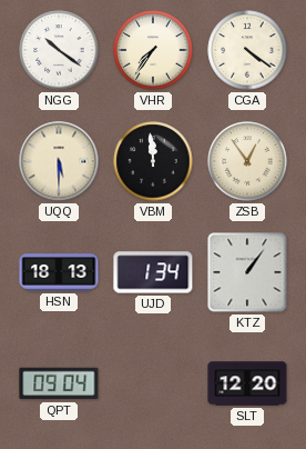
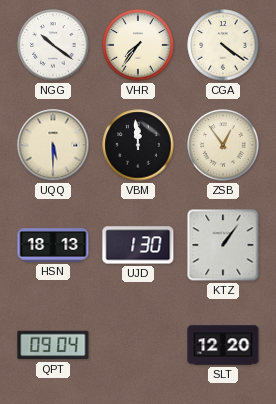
UJD: 1:34 -> 1:30
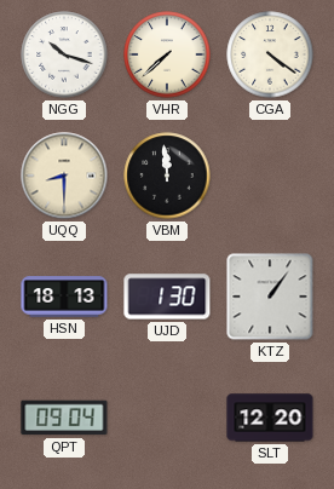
NGG: 10:21 -> 10:18
VHR: 7:36 -> 7:38
UQQ: 5:30 -> 8:30
ZSB: 12:54 -> none
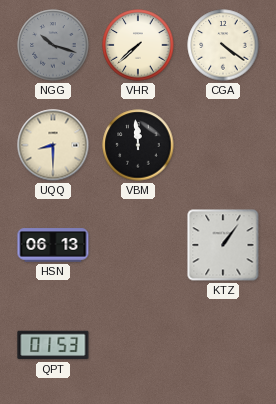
NGG dial: white -> grey
HSN: 18:13 -> 06:13
UJD: 1:30 -> none
QPT: 09:04 -> 01:53
SLT: 12:20 -> none
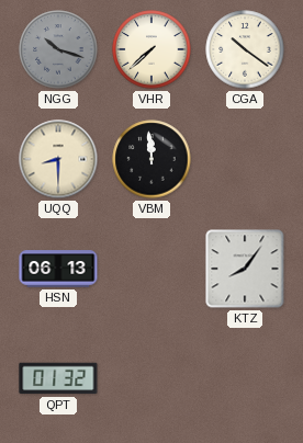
CGA: 4:21 -> 10:21
KTZ: 1:06 -> 8:06
QPT: 01:53 -> 01:32
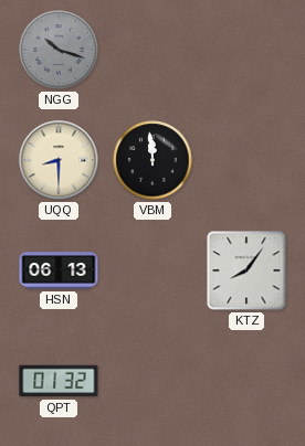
VHR: 7:38 -> none
CGA: 10:21 -> none
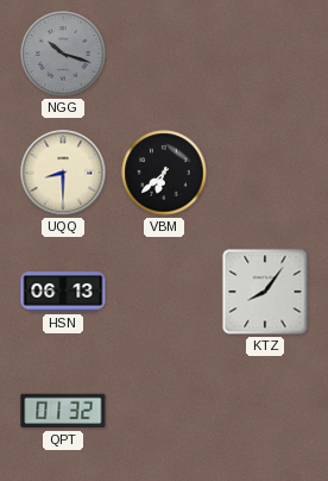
VBM: 11:59 -> 6:38
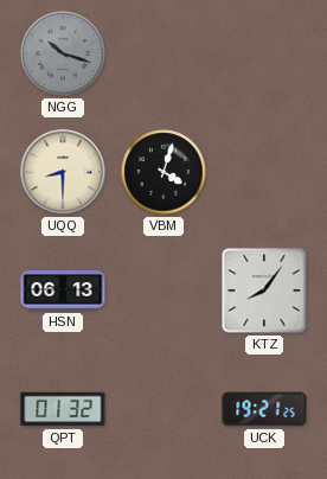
VBM: 6:38 -> 4:03
UCK: none -> 19:21
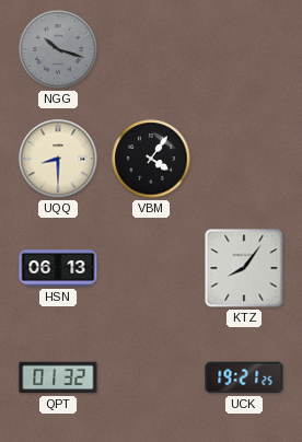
VBM: 4:03 -> 4:06
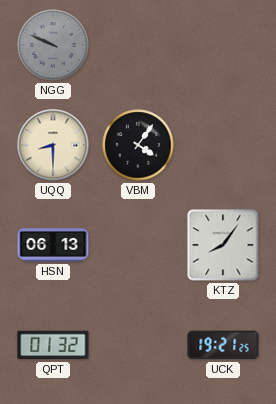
NGG: 10:18 -> 9:49
